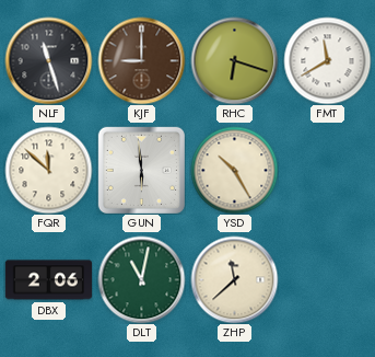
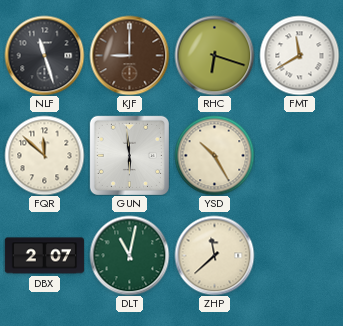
DBX: 2:06 -> 2:07
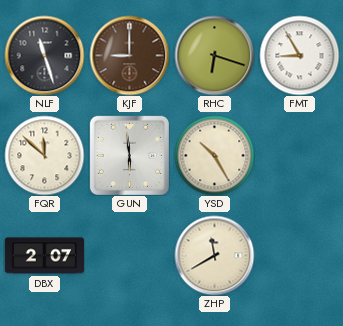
FMT: 11:40 -> 8:55
DLT: 11:02 -> none
ZHP: 11:38 -> 11:40
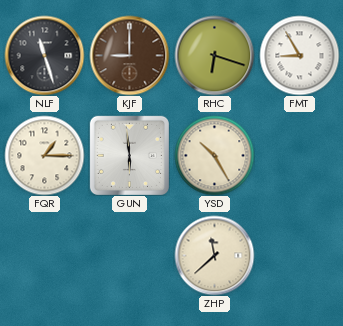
FQR: 11:52 -> 1:15
DBX: 2:07 -> none
ZHP: 11:40 -> 11:38
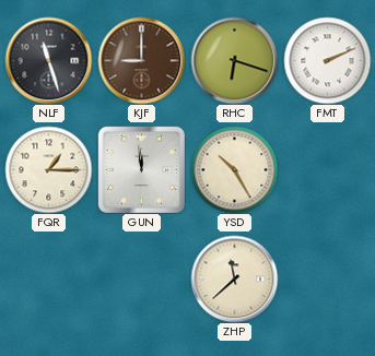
FMT: 8:55 -> 2:11
GUN: 5:59 -> 11:59
